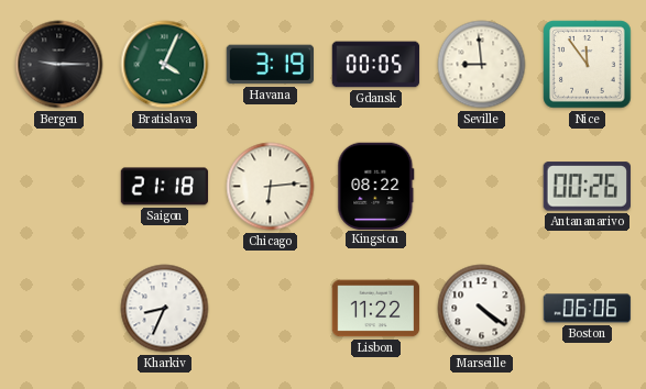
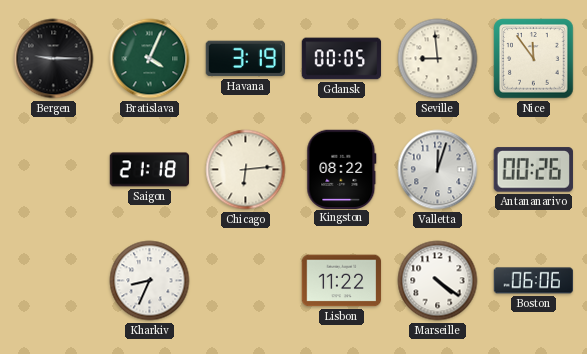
Valletta: none -> 12:03
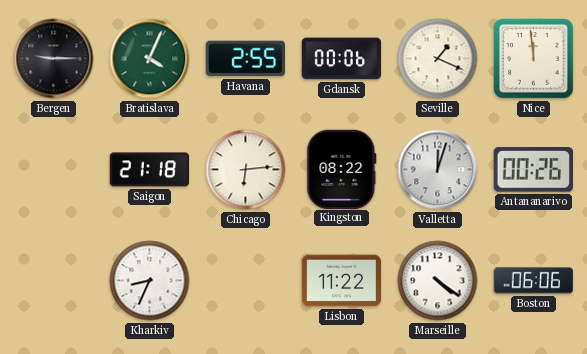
Havana: 3:19 -> 2:55
Gdansk: 00:05 -> 00:06
Seville: 8:59 -> 1:19
Nice: 11:54 -> 11:59
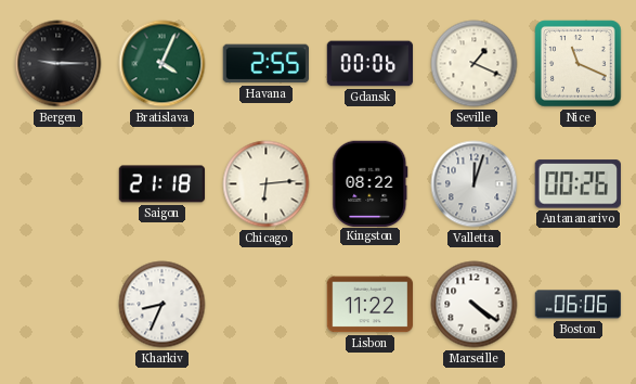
Nice: 11:59 -> 11:19
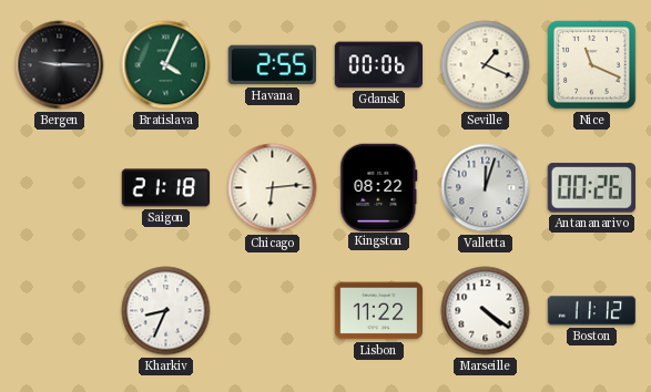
Boston: 06:06 -> 11:12
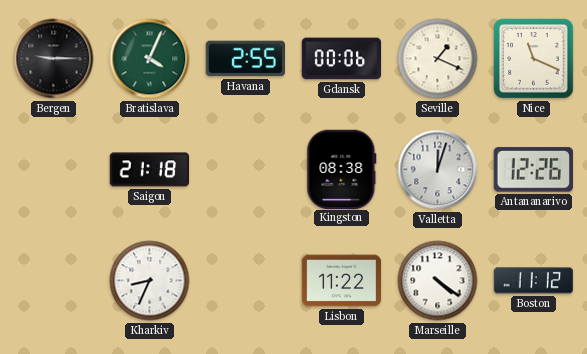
Chicago: 6:14 -> none
Kingston: 08:22 -> 08:38
Antananarivo: 00:26 -> 12:26
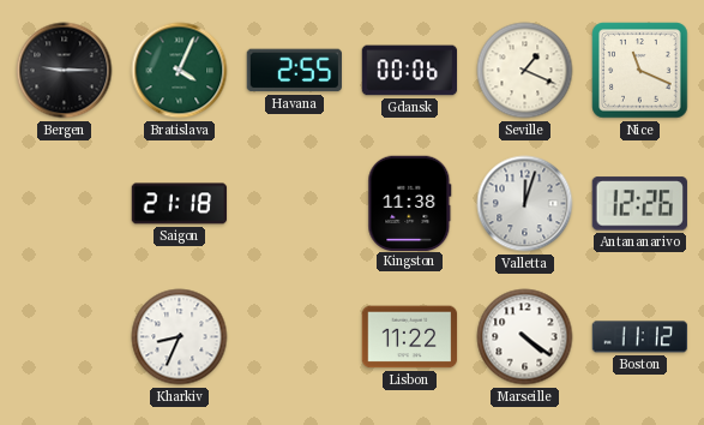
Kingston: 08:38 -> 11:38
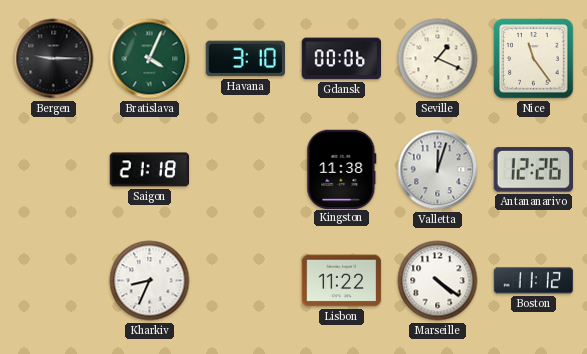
Havana: 2:55 -> 3:10
Nice: 11:19 -> 11:24
